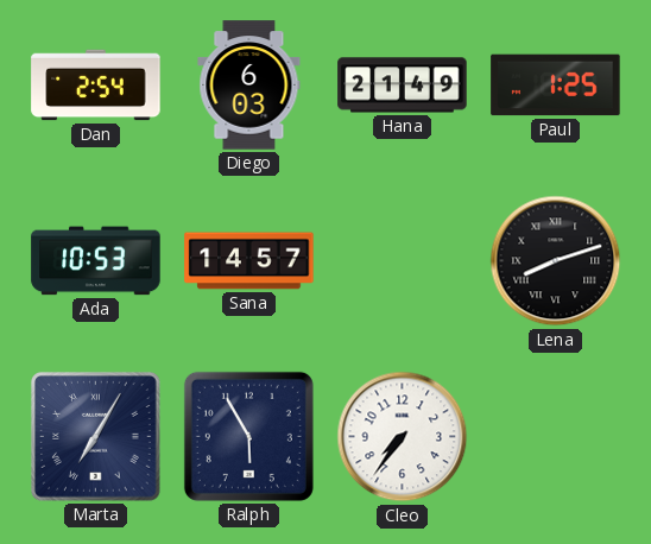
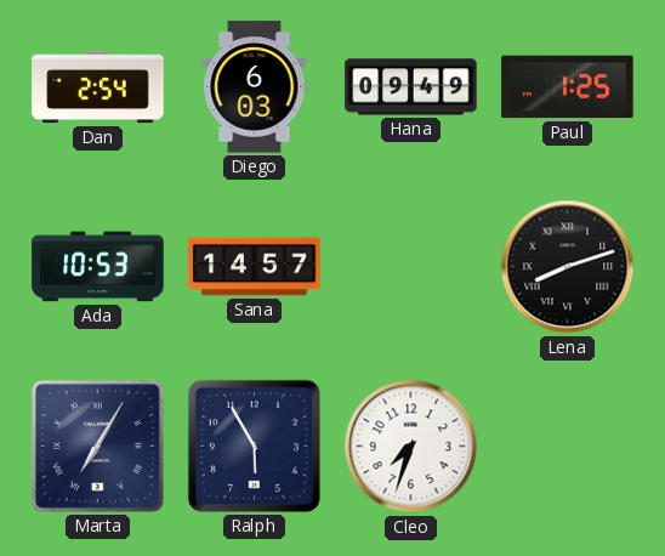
Hana: 21:49 -> 09:49
Cleo: 7:36 -> 7:33
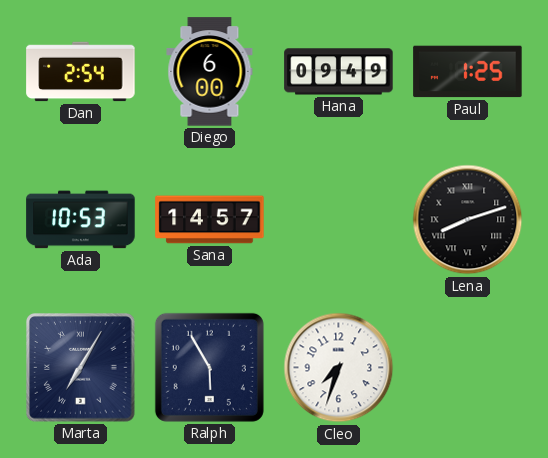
Diego: 6:03 -> 6:00
